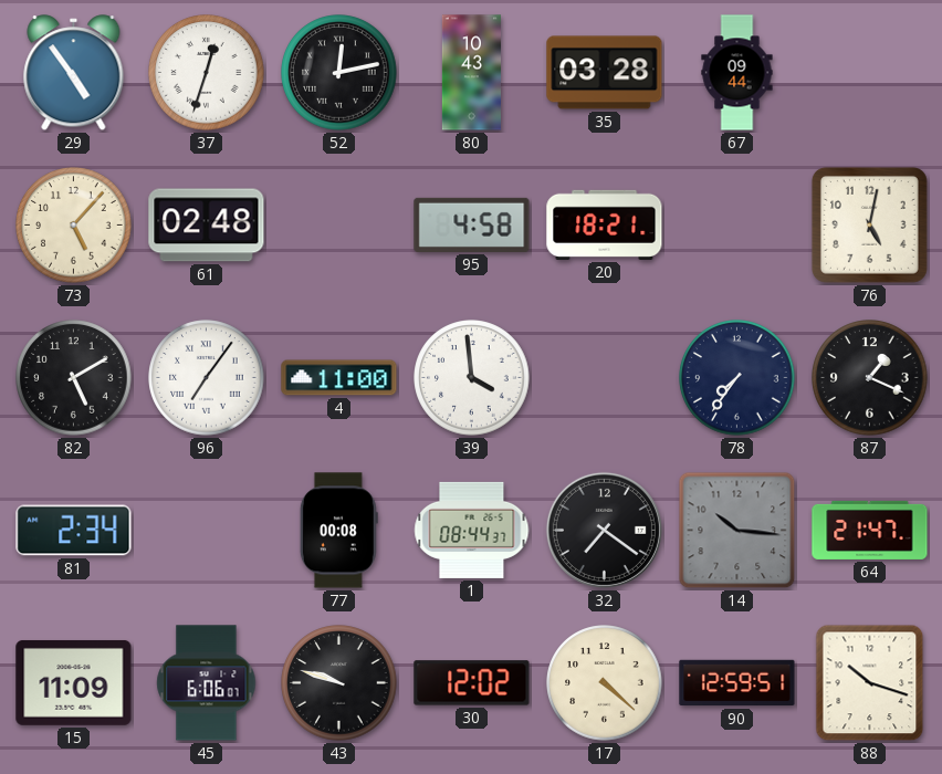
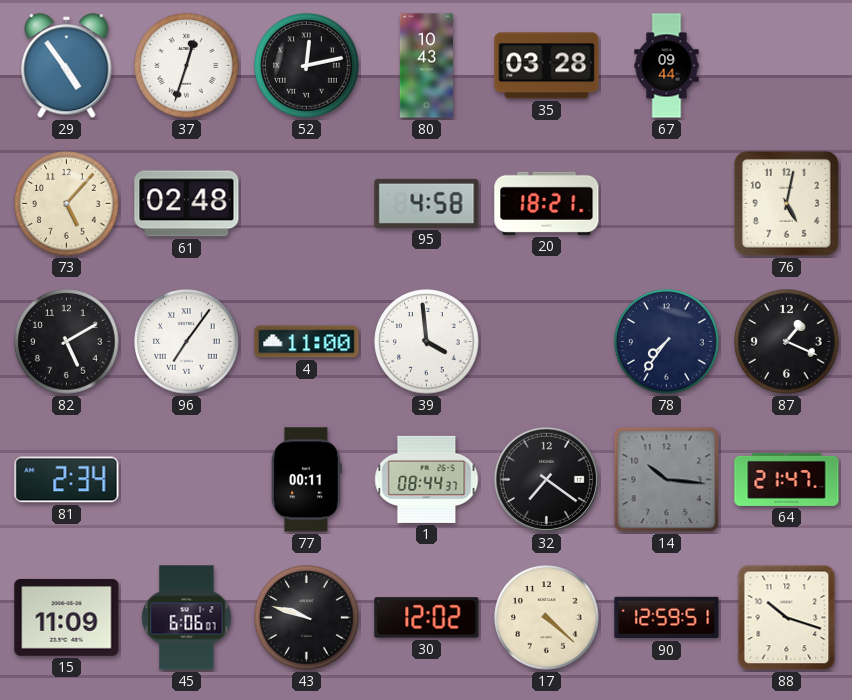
77: 00:08 -> 00:11
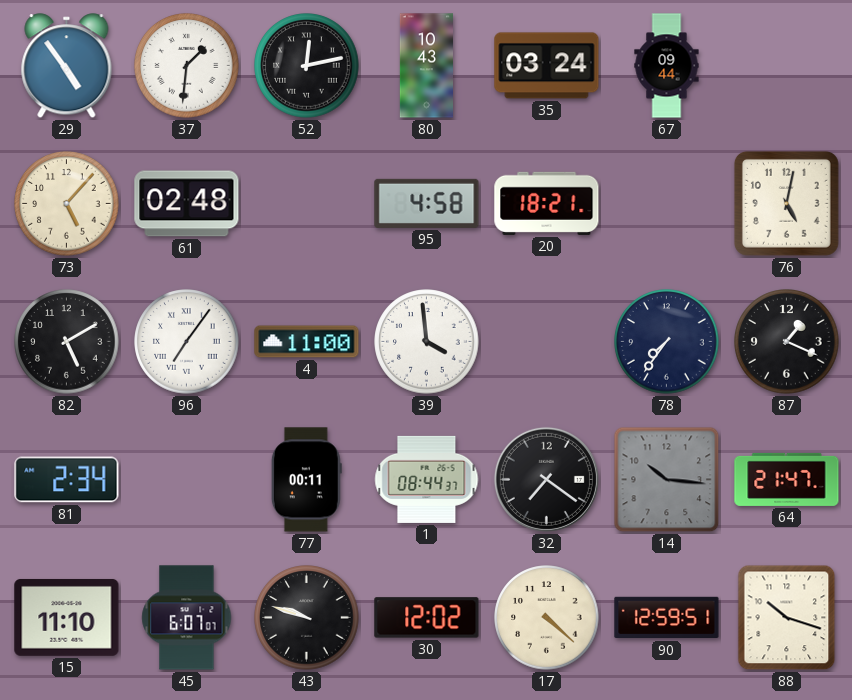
37: 12:33 -> 1:31
35: 03:28 -> 03:24
15: 11:09 -> 11:10
45: 6:06 -> 6:07
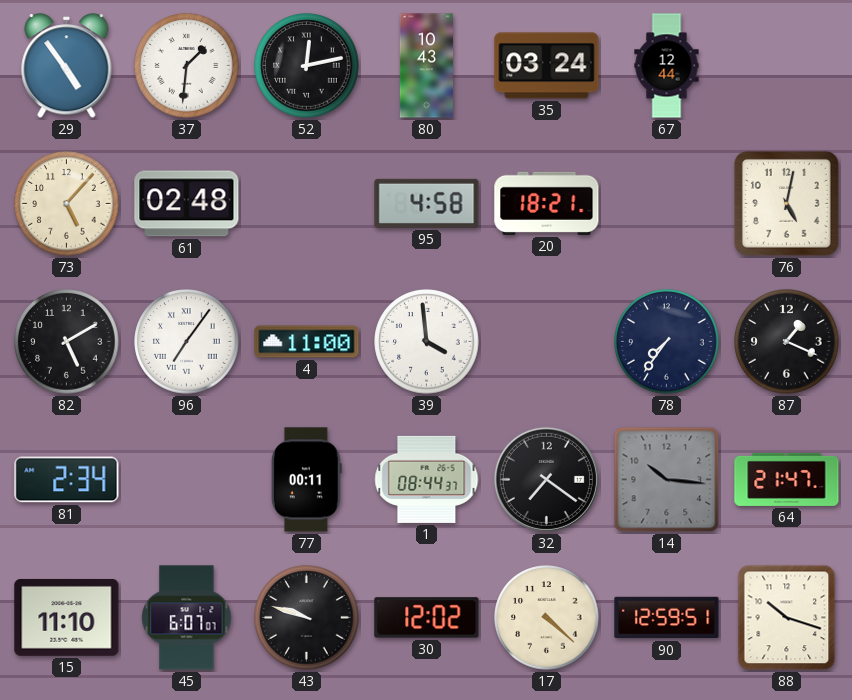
67: 09:44 -> 12:44
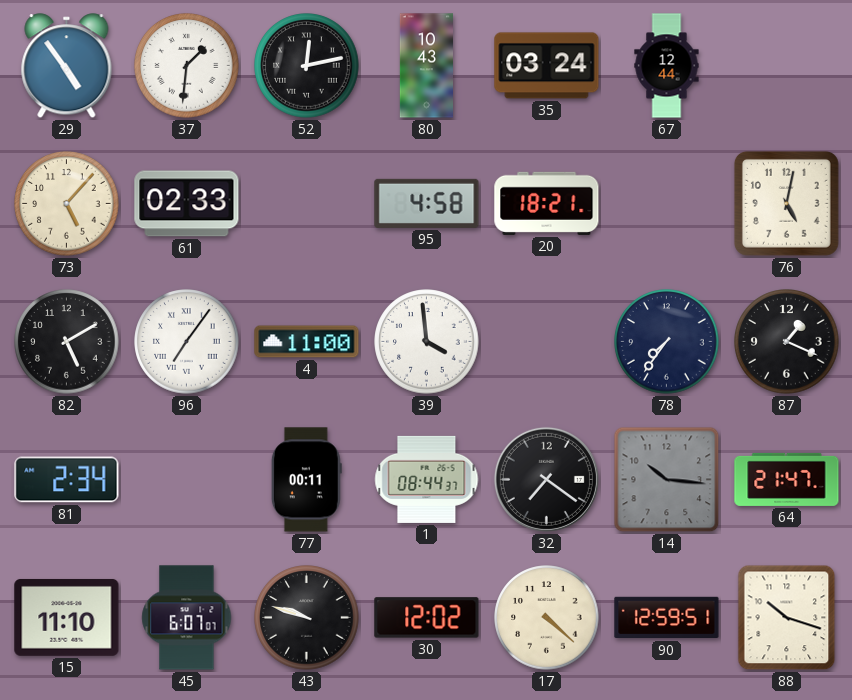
61: 02:48 -> 02:33
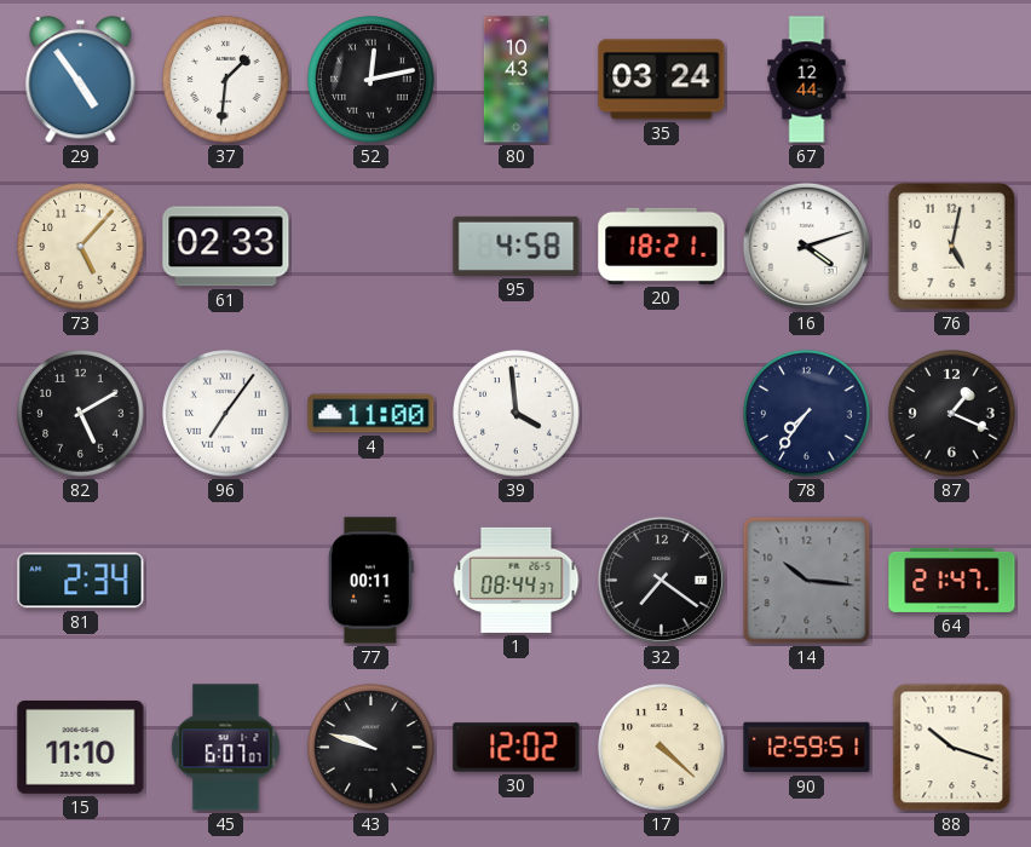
16: none -> 4:12
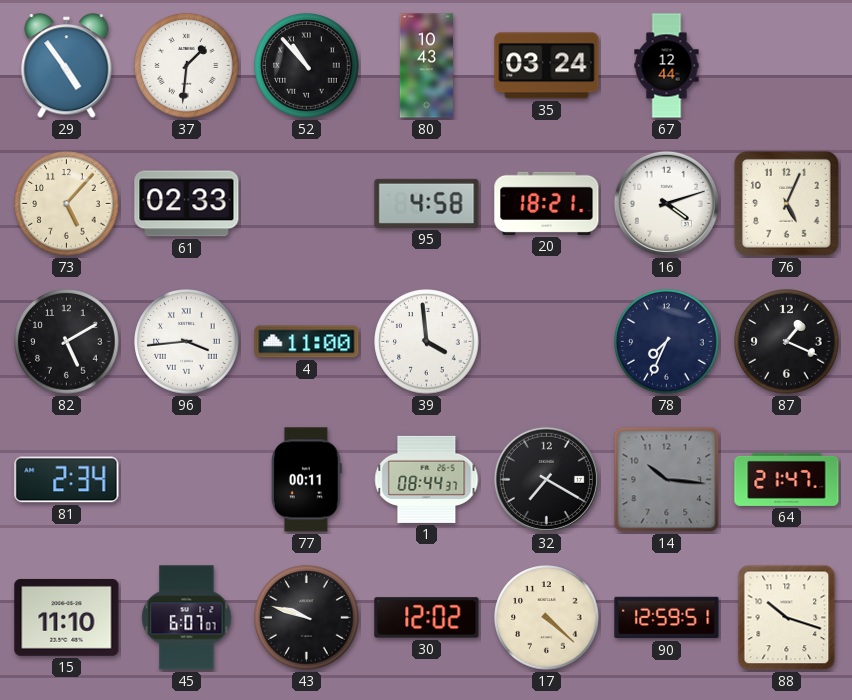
52: 12:13 -> 10:53
76: 5:02 -> 5:04
96: 7:06 -> 3:44
78: 7:36 -> 7:34
32: 7:21 -> 7:20
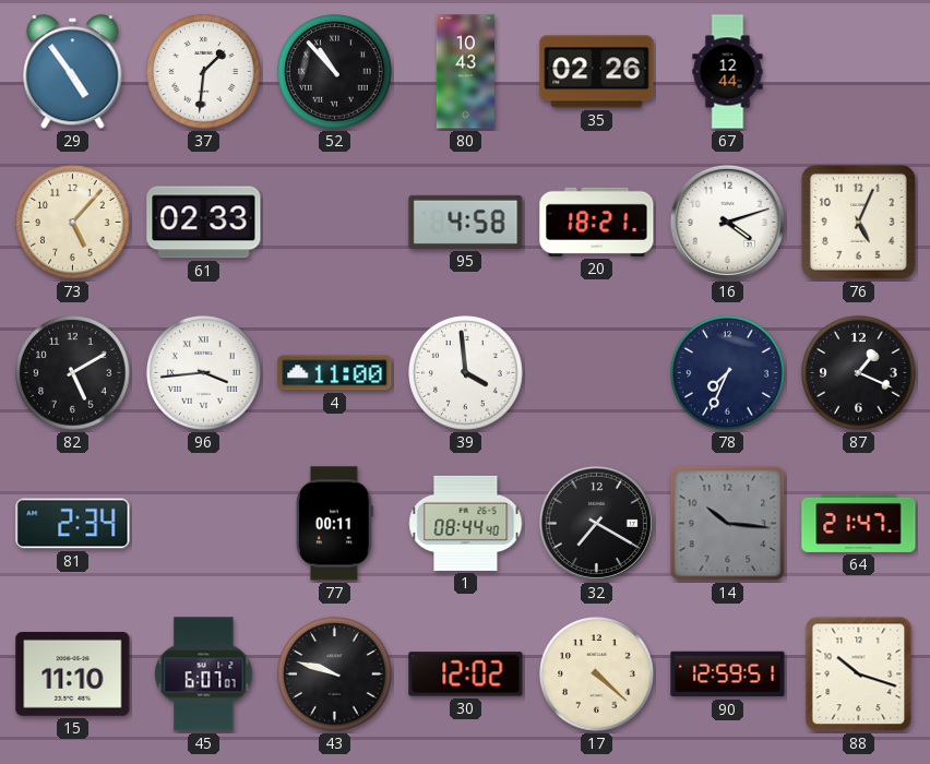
35: 03:24 -> 02:26
1: 08:44:37 -> 08:44:40
